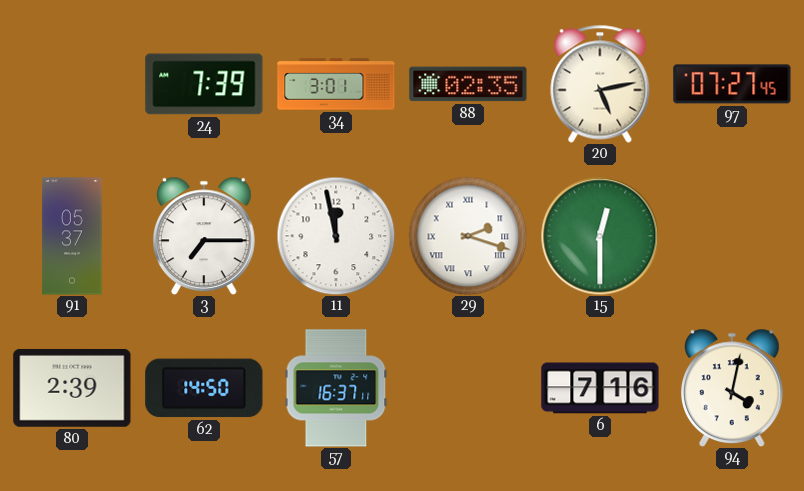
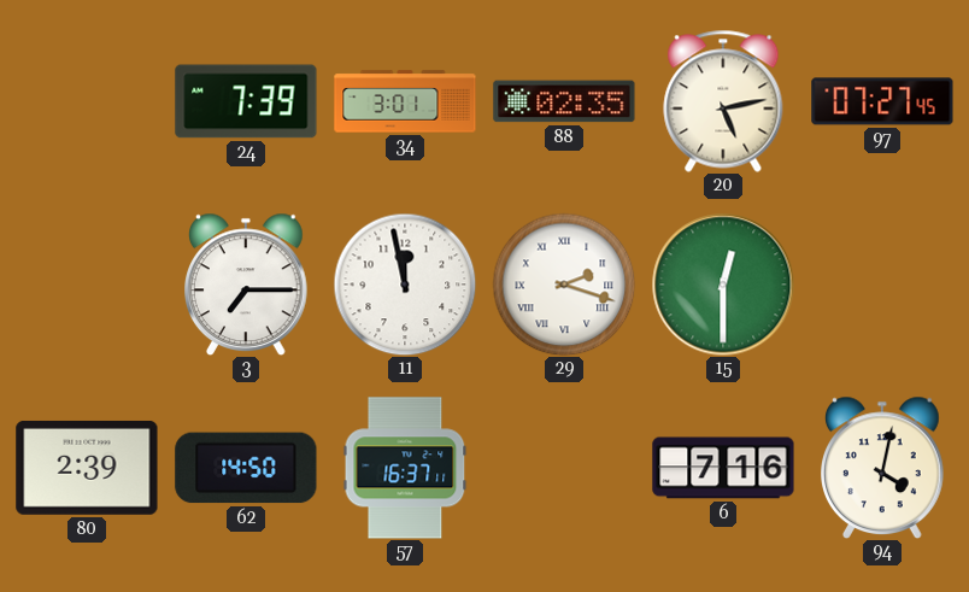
91: 05:37 -> none
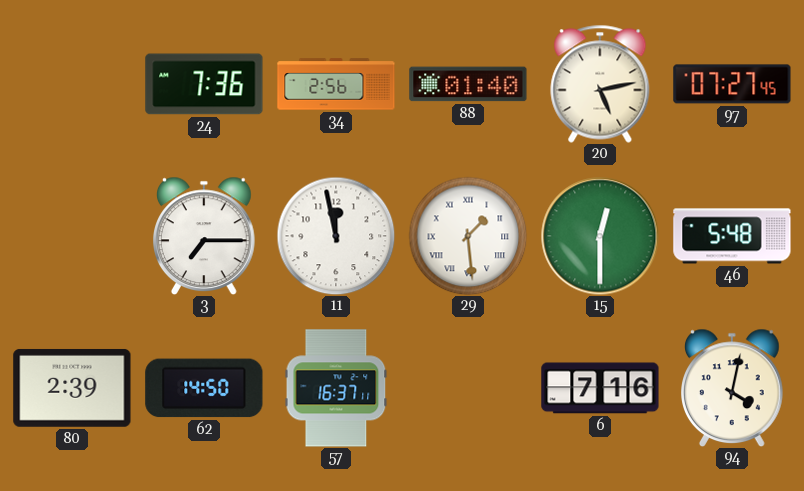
24: 7:39 -> 7:36
34: 3:01 -> 2:56
88: 02:35 -> 01:40
29: 2:18 -> 1:29
46: none -> 5:48
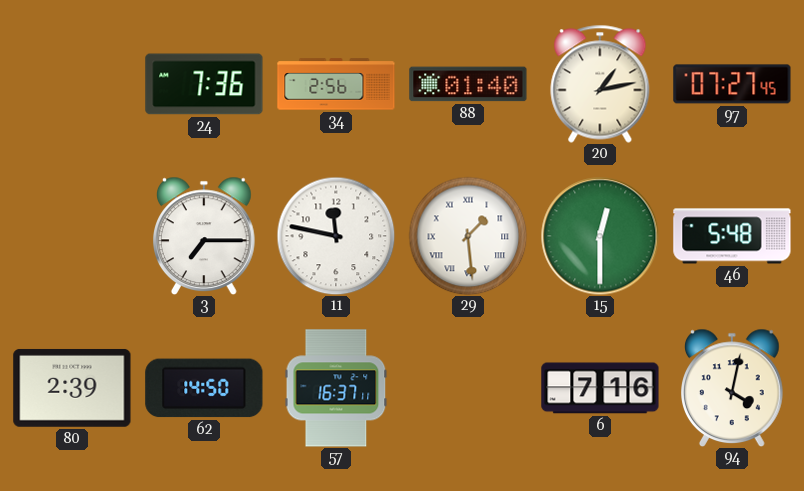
20: 5:13 -> 1:13
11: 11:58 -> 11:47
